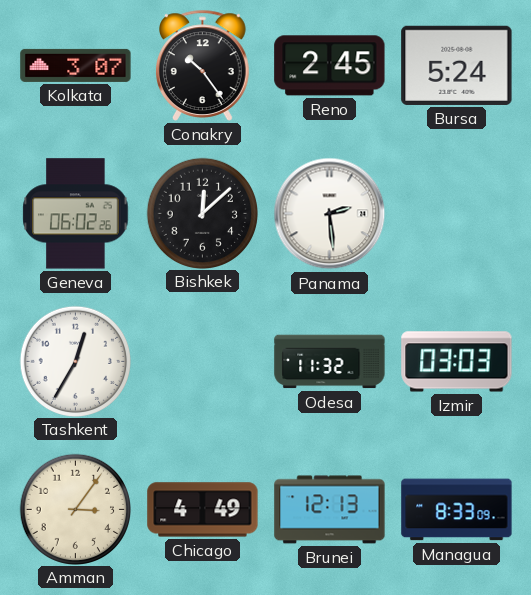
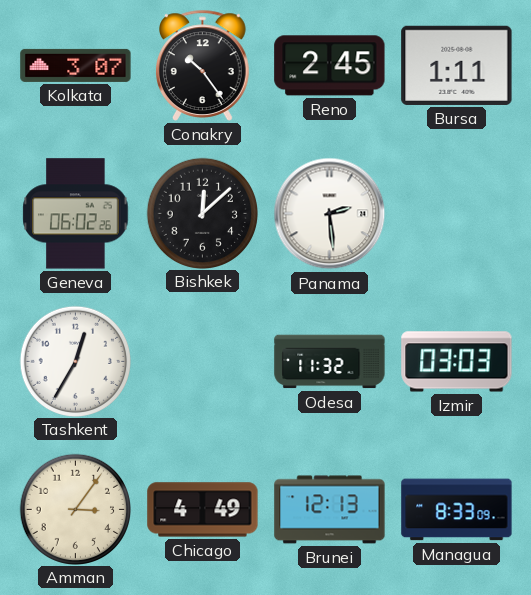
Bursa: 5:24 -> 1:11
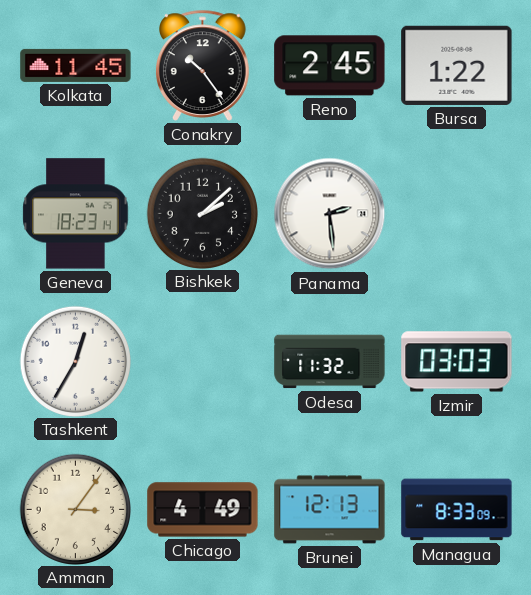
Kolkata: 3:07 -> 11:45
Bursa: 1:11 -> 1:22
Geneva: 06:02 -> 18:23
Bishkek: 12:08 -> 2:08
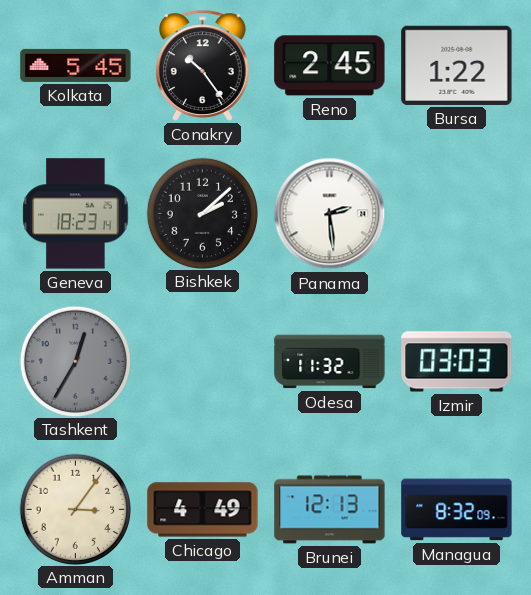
Kolkata: 11:45 -> 5:45
Tashkent dial: white -> grey
Managua: 8:33 -> 8:32
